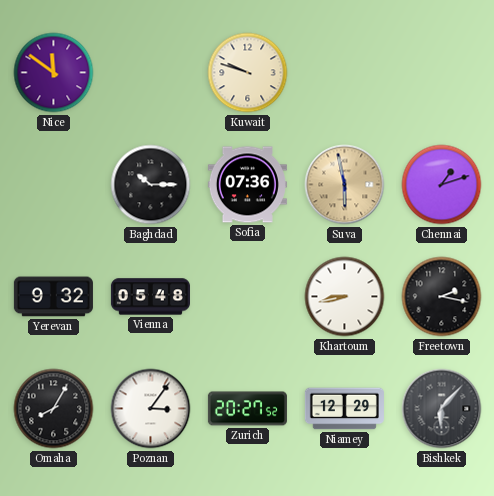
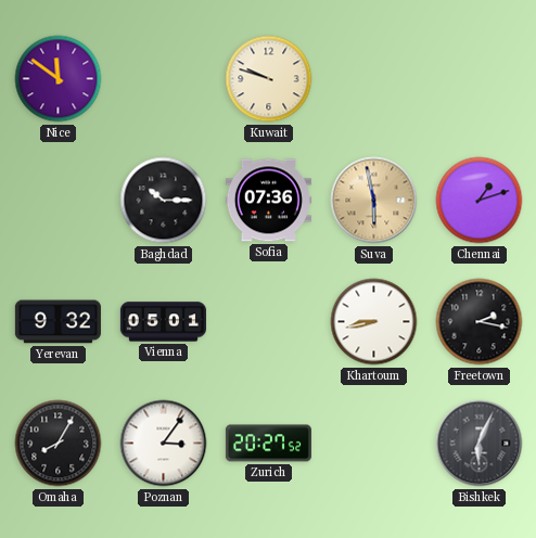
Vienna: 05:48 -> 05:01
Niamey: 12:29 -> none
Bishkek: 6:07 -> 6:04
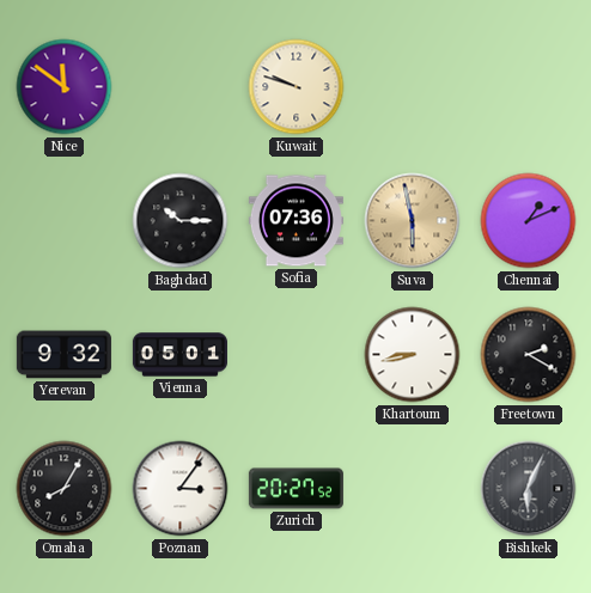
Chennai: 1:12 -> 1:11
Freetown: 2:17 -> 2:20
